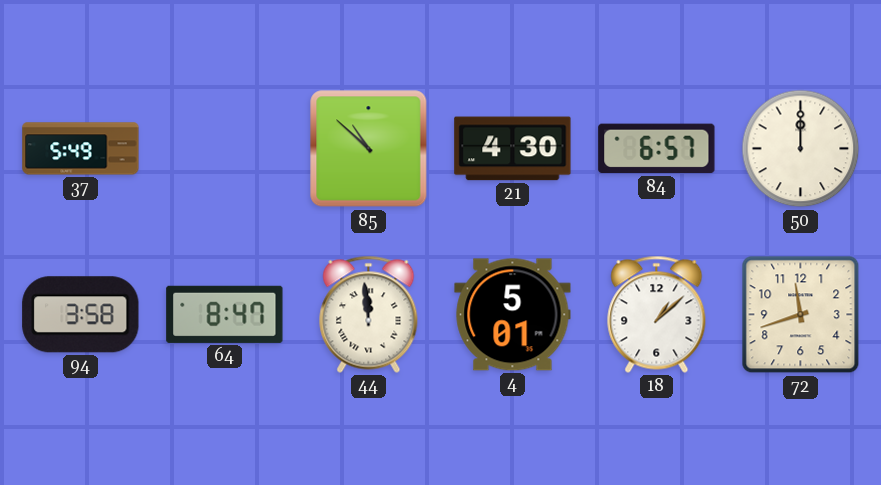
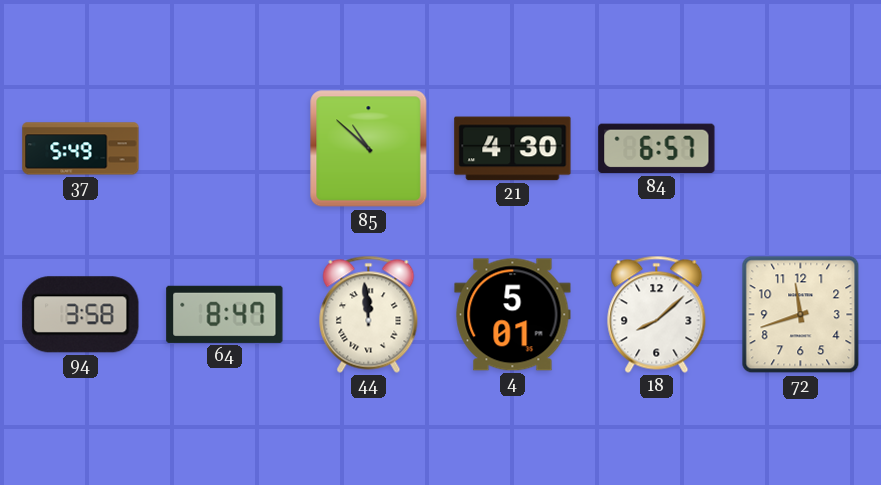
50: 12:00 -> none
18: 1:08 -> 8:08
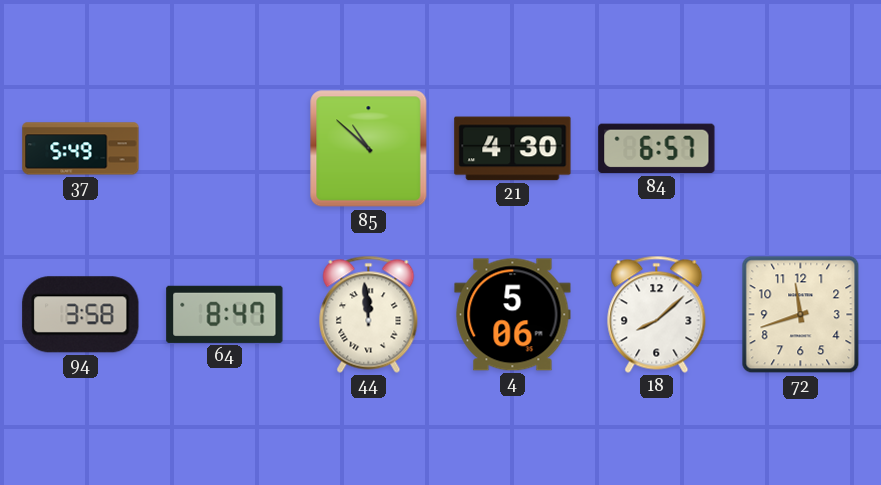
4: 5:01 -> 5:06
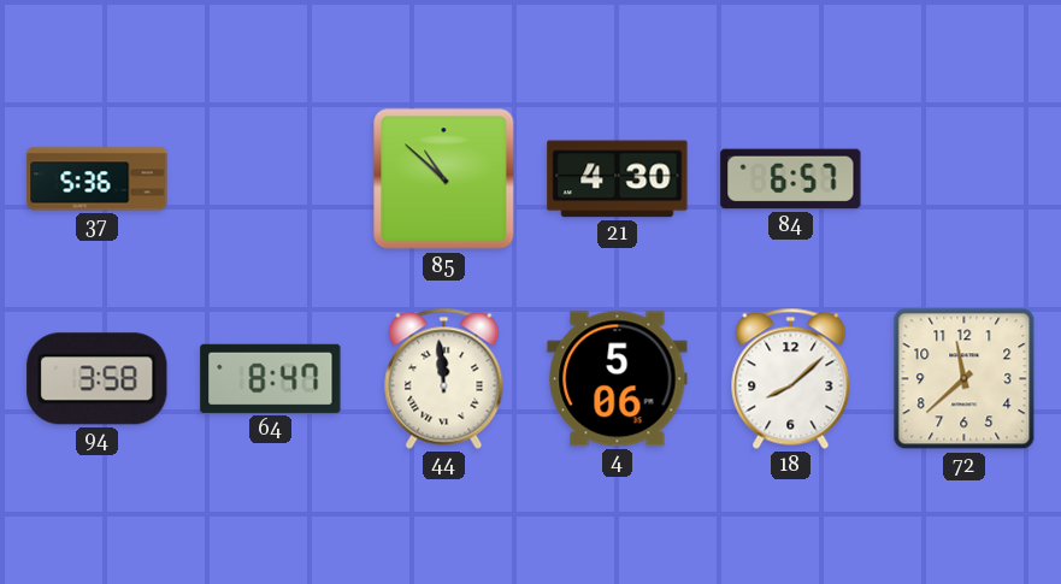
37: 5:49 -> 5:36
72: 11:42 -> 11:38
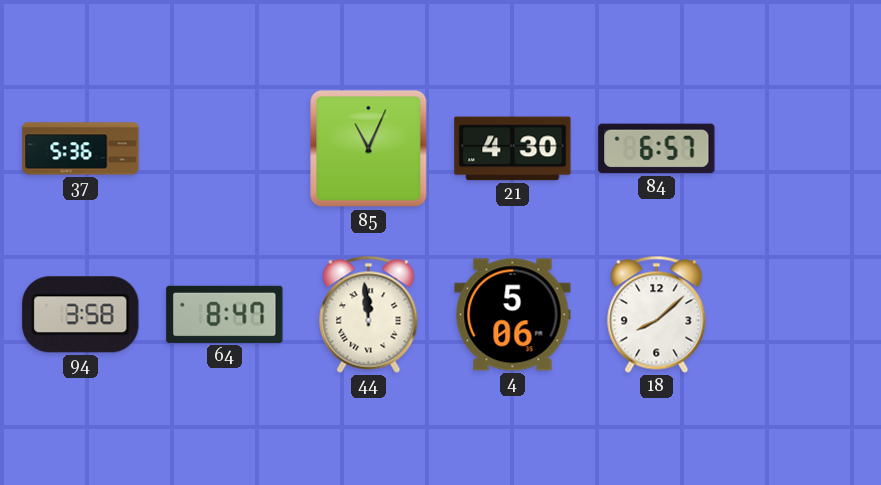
85: 10:52 -> 11:04
72: 11:38 -> none
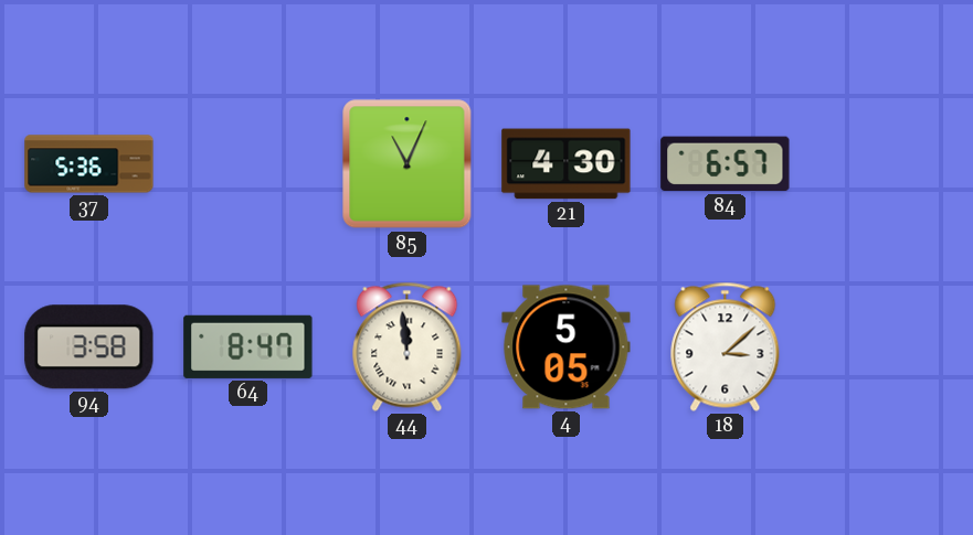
4: 5:06 -> 5:05
18: 8:08 -> 3:08
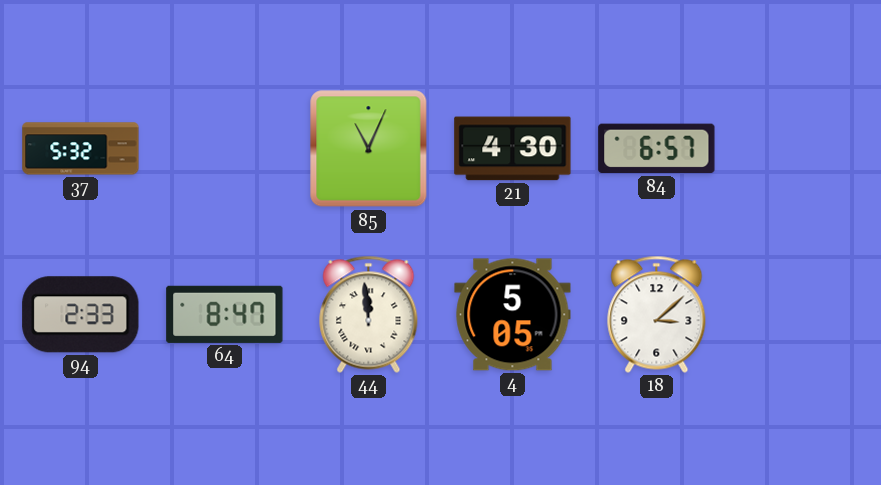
37: 5:36 -> 5:32
94: 3:58 -> 2:33
